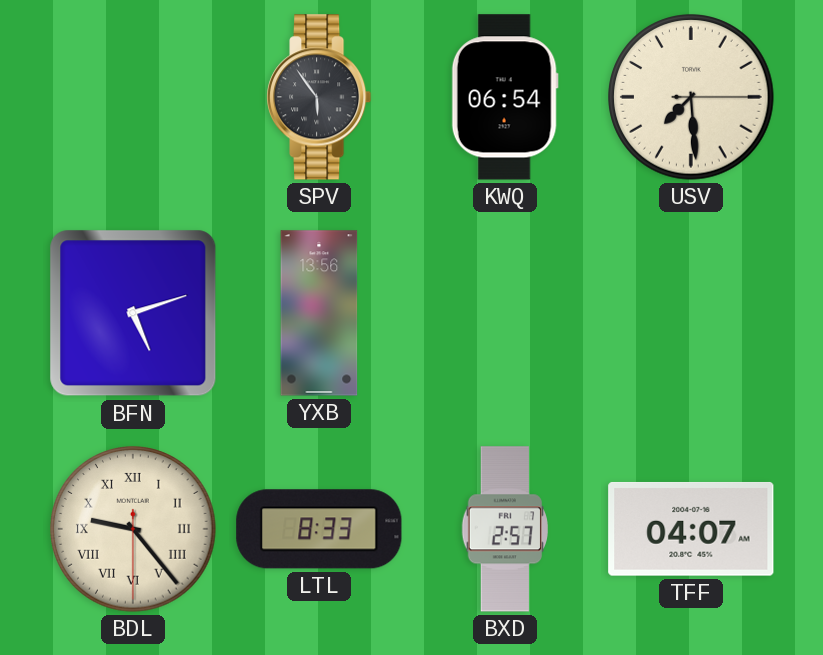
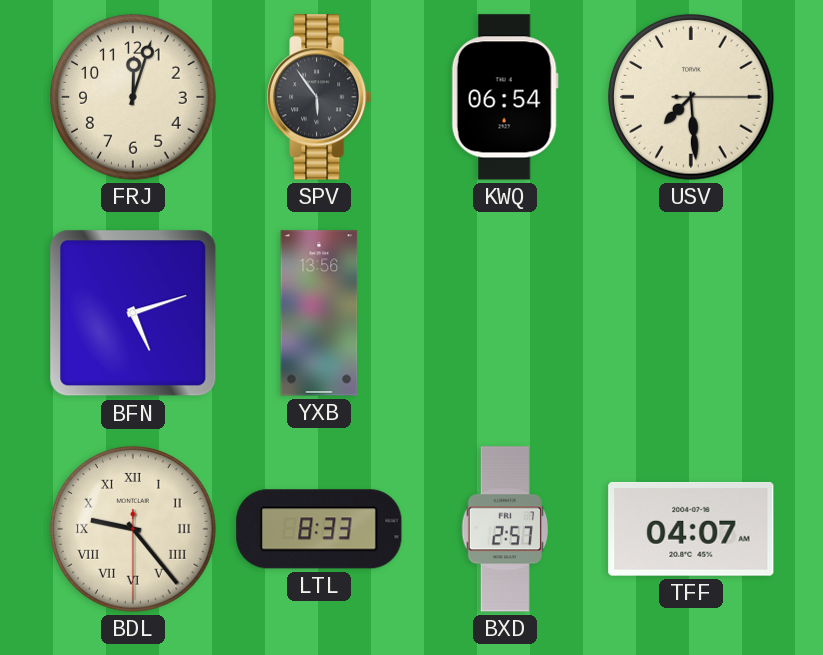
FRJ: none -> 12:03
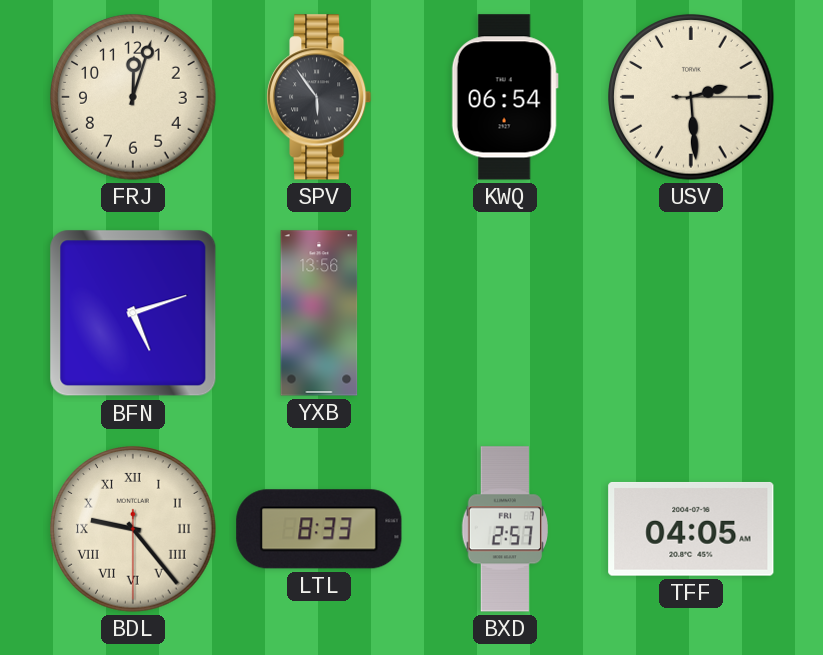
USV: 7:29 -> 2:29
TFF: 04:07 -> 04:05
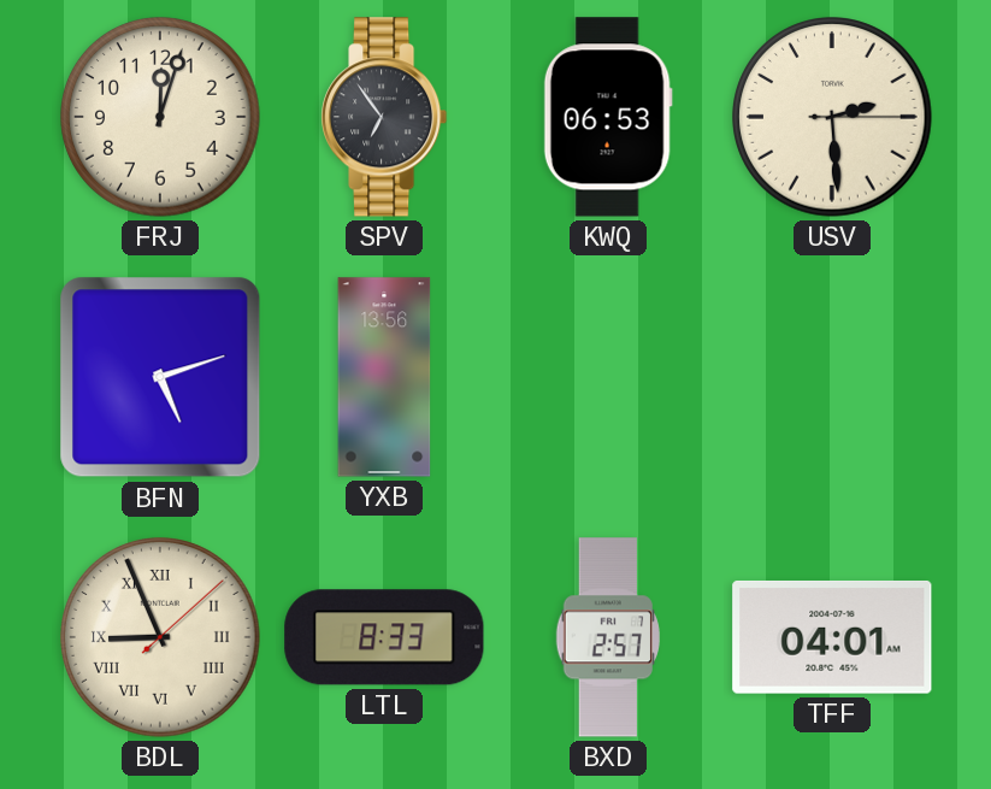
SPV: 5:54 -> 6:54
KWQ: 06:54 -> 06:53
BDL: 9:23 -> 8:56
TFF: 04:05 -> 04:01
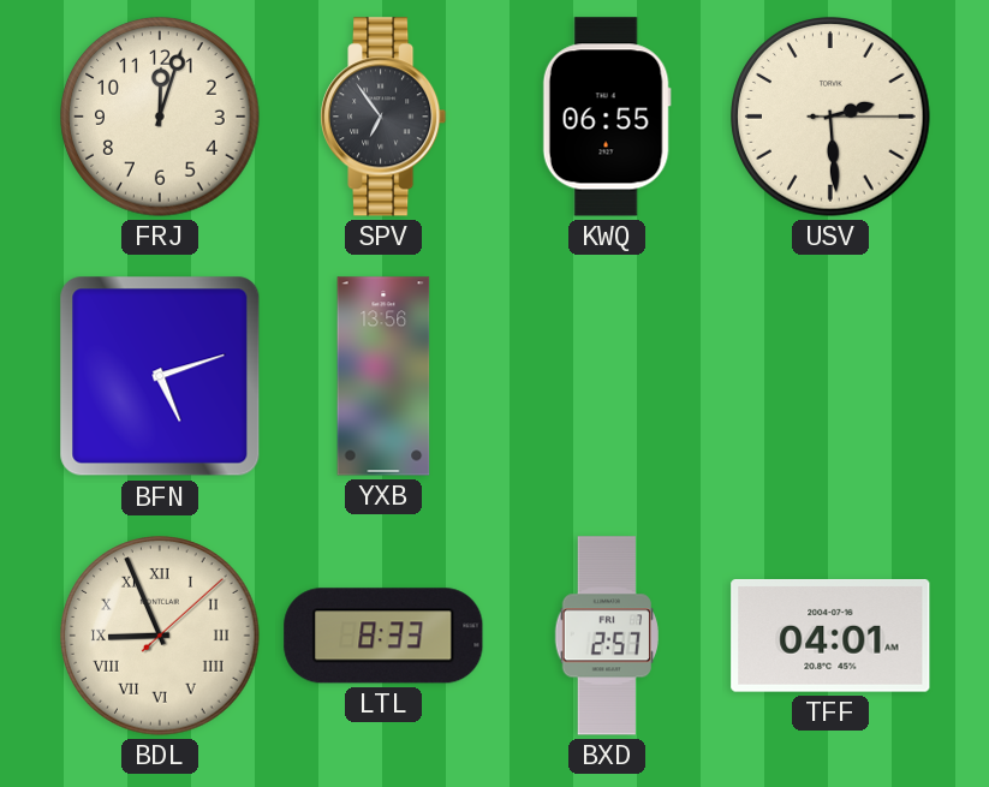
KWQ: 06:53 -> 06:55
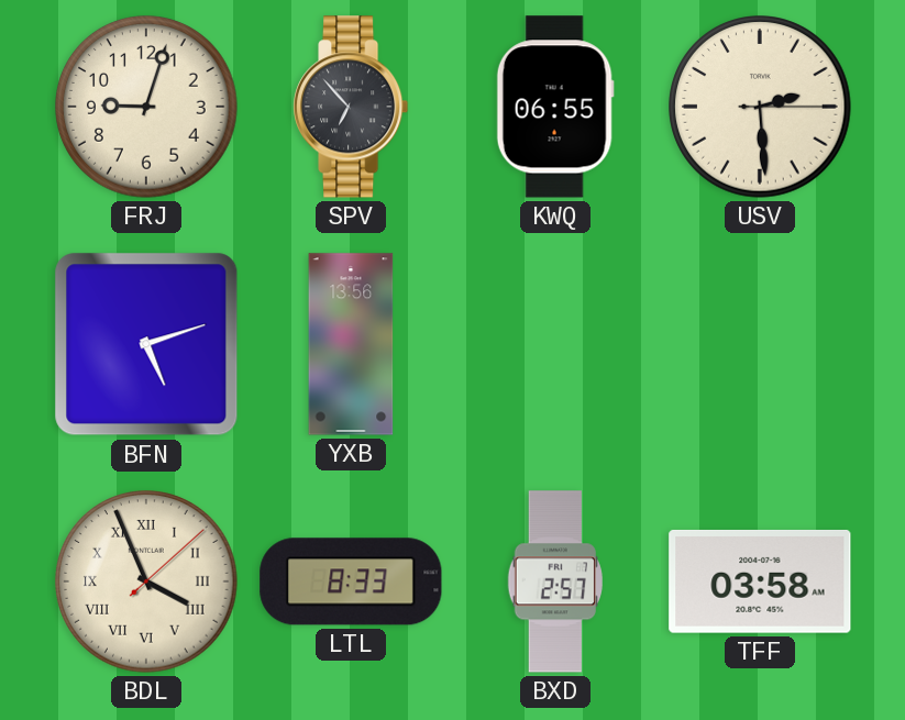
FRJ: 12:03 -> 9:03
SPV: 6:54 -> 6:53
BDL: 8:56 -> 3:56
TFF: 04:01 -> 03:58
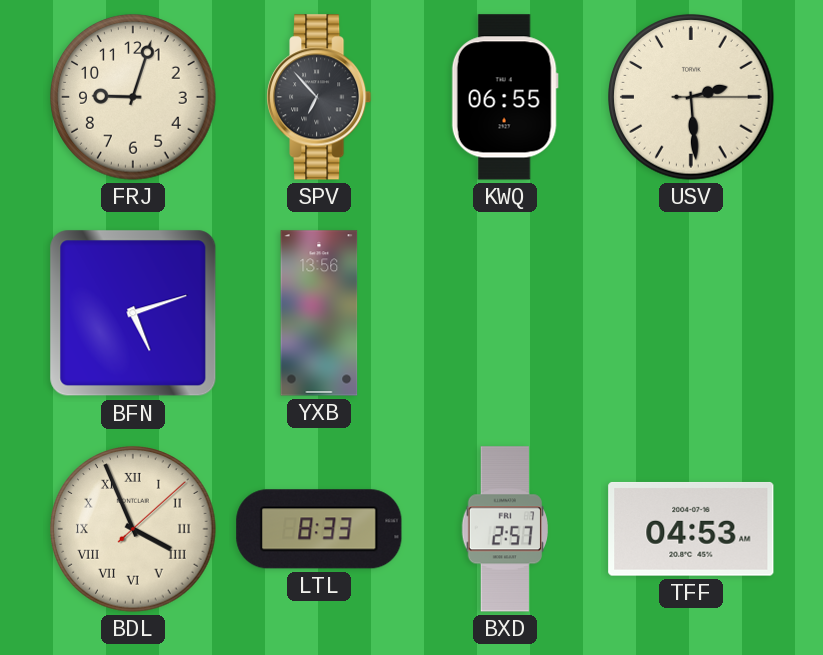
TFF: 03:58 -> 04:53
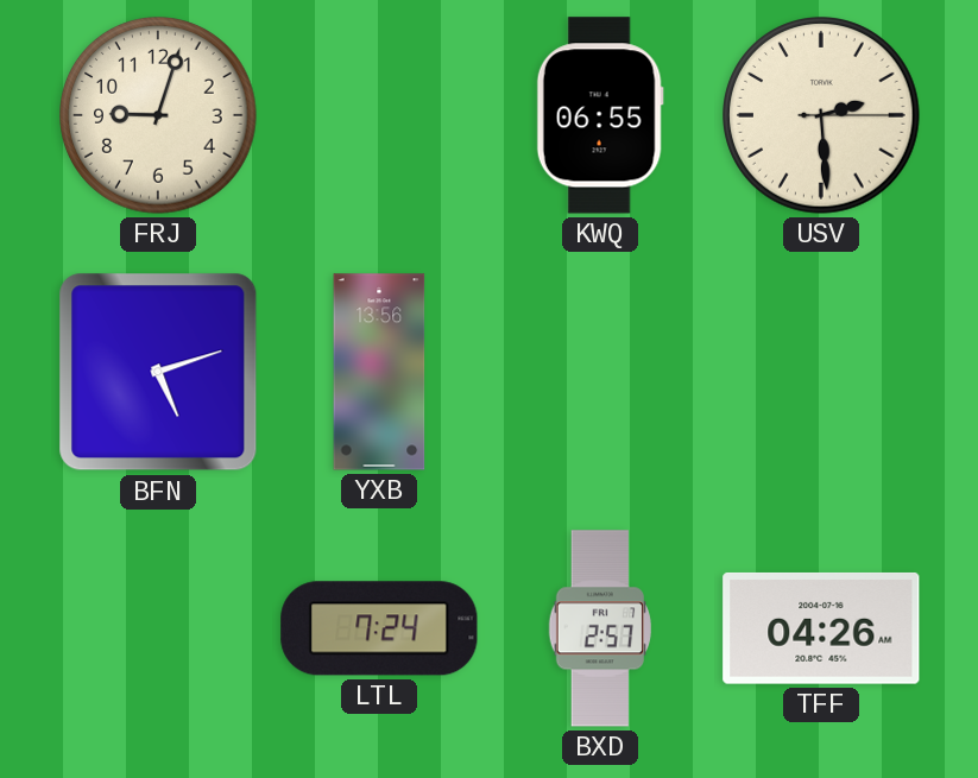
SPV: 6:53 -> none
BDL: 3:56 -> none
LTL: 8:33 -> 7:24
TFF: 04:53 -> 04:26
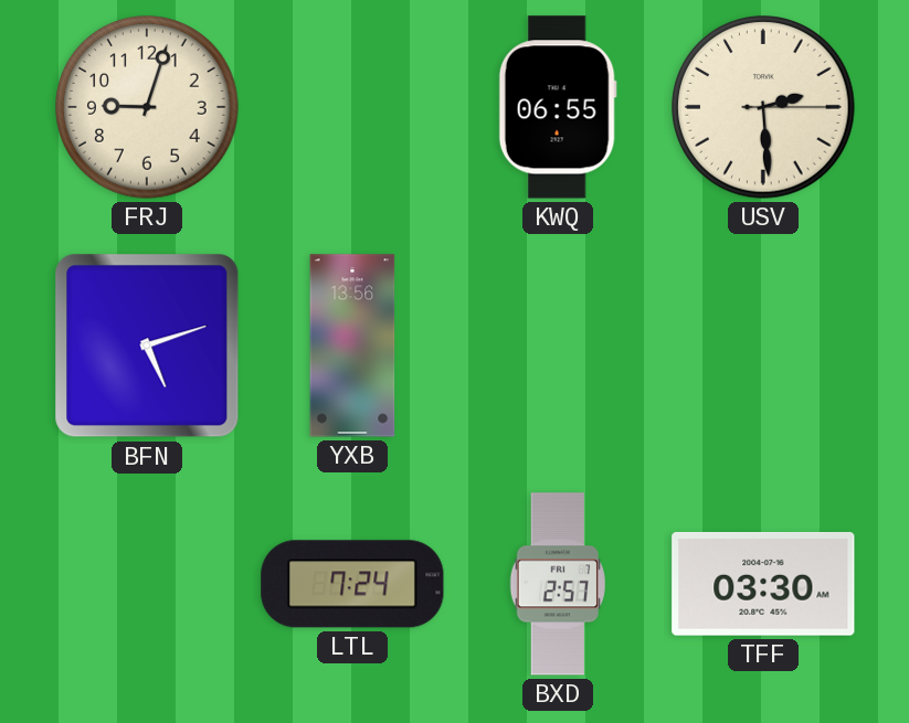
TFF: 04:26 -> 03:30
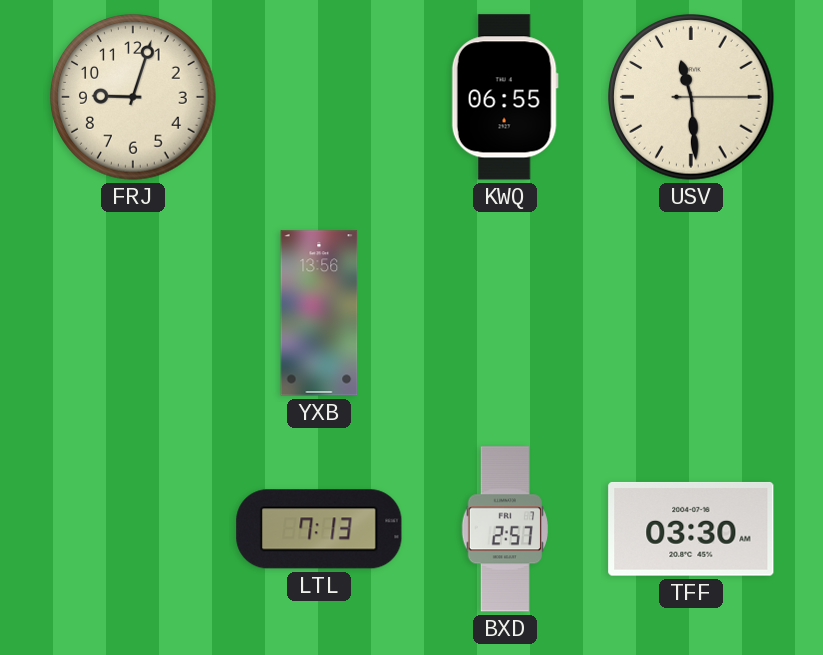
USV: 2:29 -> 11:29
BFN: 5:12 -> none
LTL: 7:24 -> 7:13
